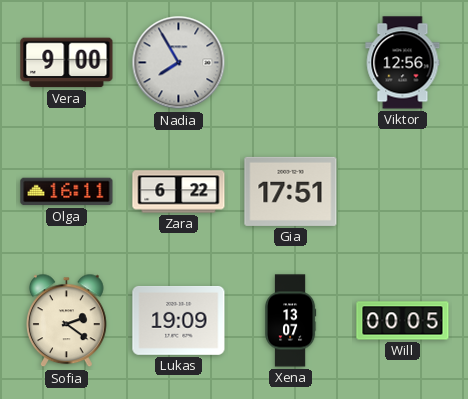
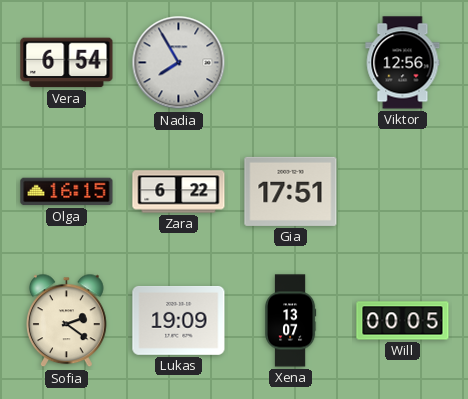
Vera: 9:00 -> 6:54
Olga: 16:11 -> 16:15
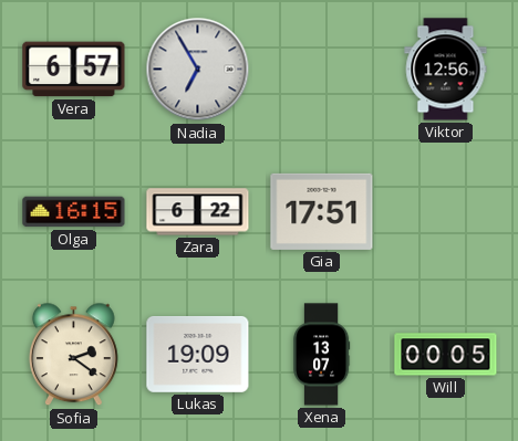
Vera: 6:54 -> 6:57
Nadia: 7:55 -> 6:55
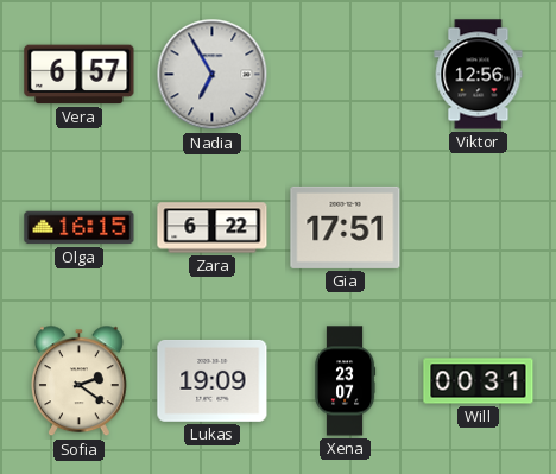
Xena: 13:07 -> 23:07
Will: 00:05 -> 00:31
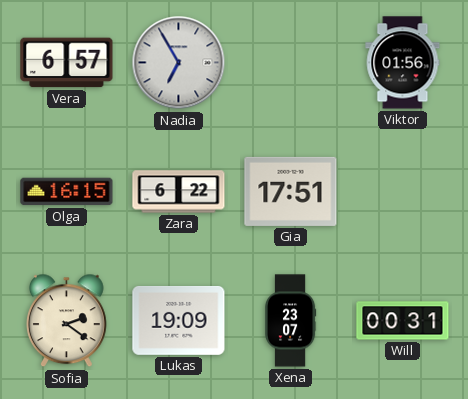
Viktor: 12:56 -> 01:56
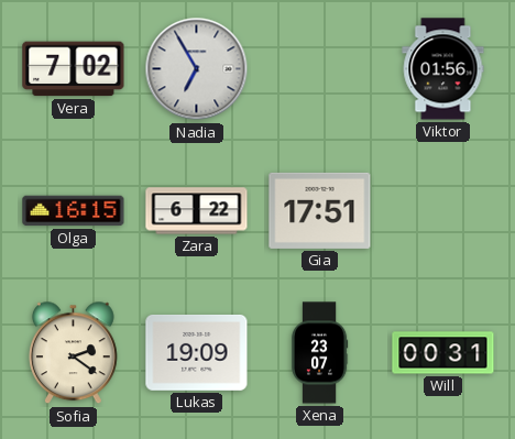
Vera: 6:57 -> 7:02
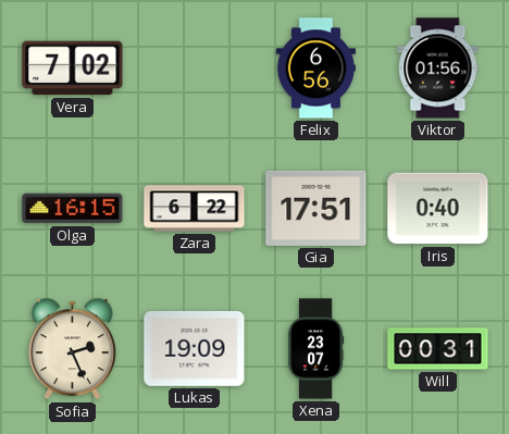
Nadia: 6:55 -> none
Felix: none -> 6:56
Iris: none -> 0:40
Sofia: 2:21 -> 2:26
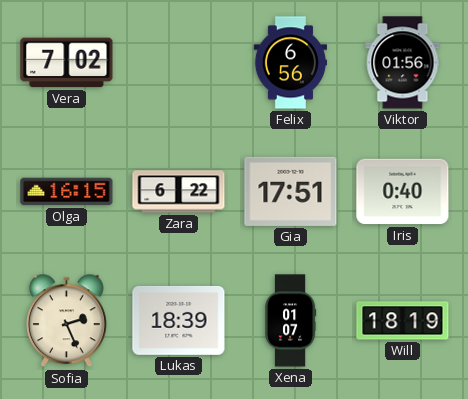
Lukas: 19:09 -> 18:39
Xena: 23:07 -> 01:07
Will: 00:31 -> 18:19
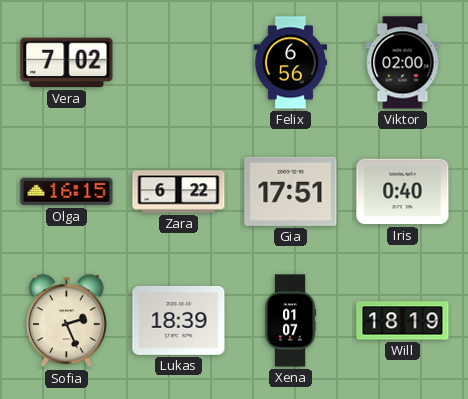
Viktor: 01:56 -> 02:00
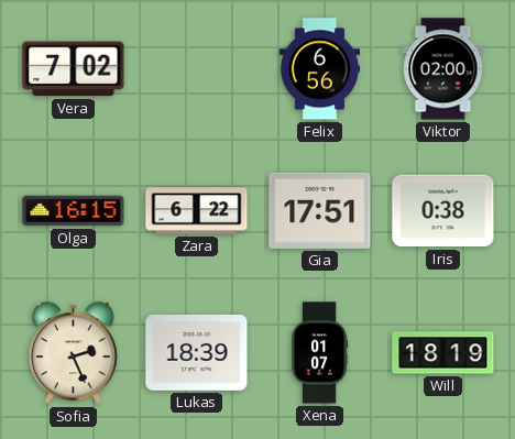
Iris: 0:40 -> 0:38
